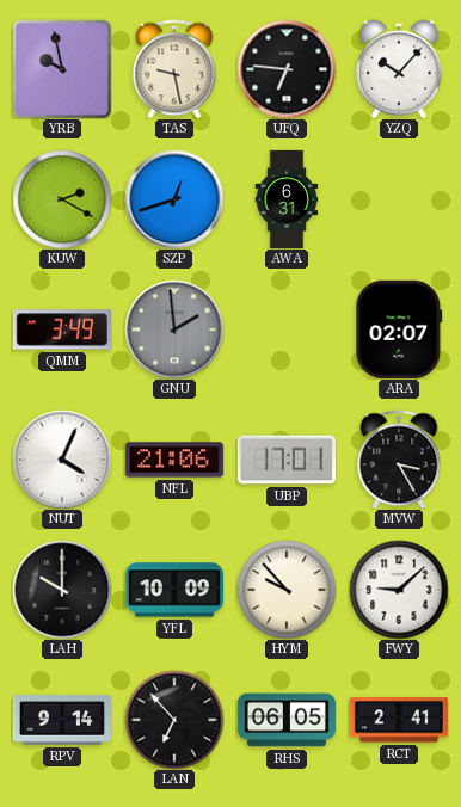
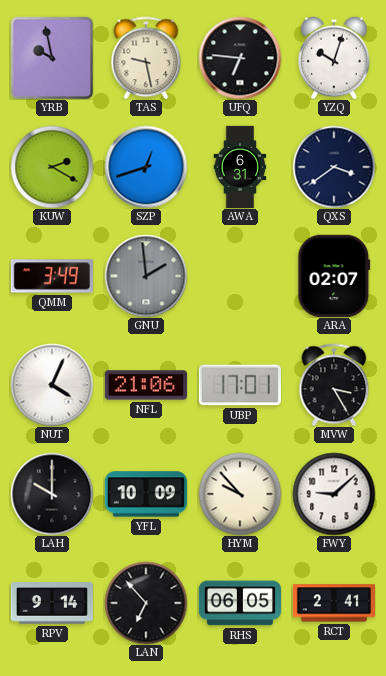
YZQ: 10:07 -> 10:03
QXS: none -> 3:39
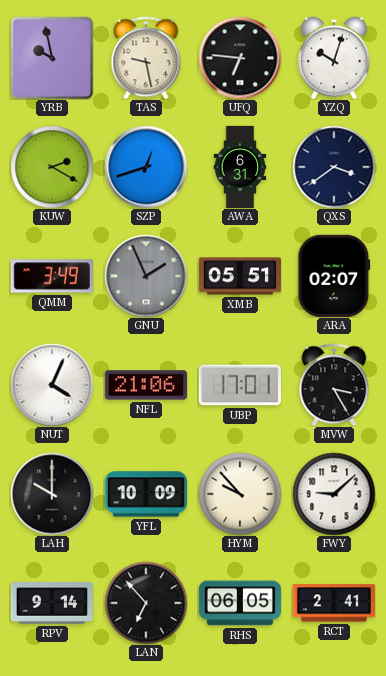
GNU: 1:59 -> 1:56
XMB: none -> 05:51
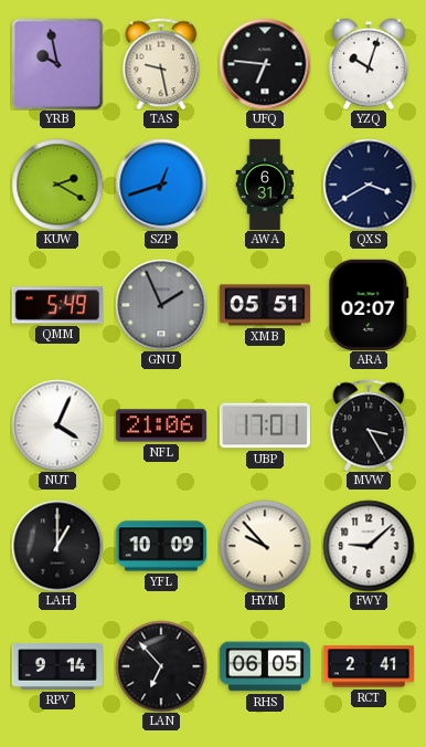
QXS: 3:39 -> 3:40
QMM: 3:49 -> 5:49
LAH: 10:00 -> 1:00
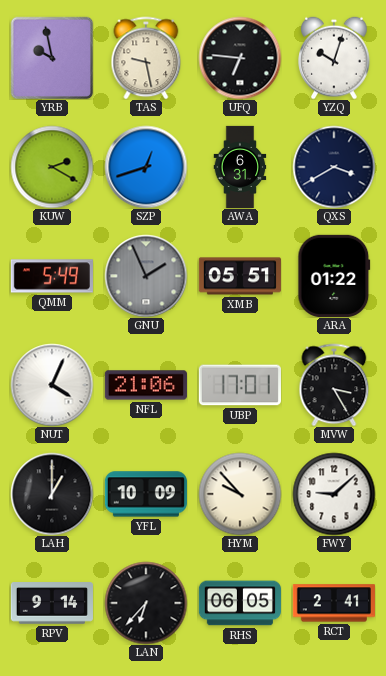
ARA: 02:07 -> 01:22
LAN: 6:53 -> 6:37
